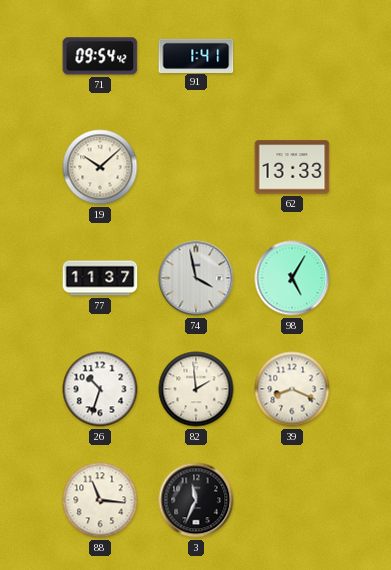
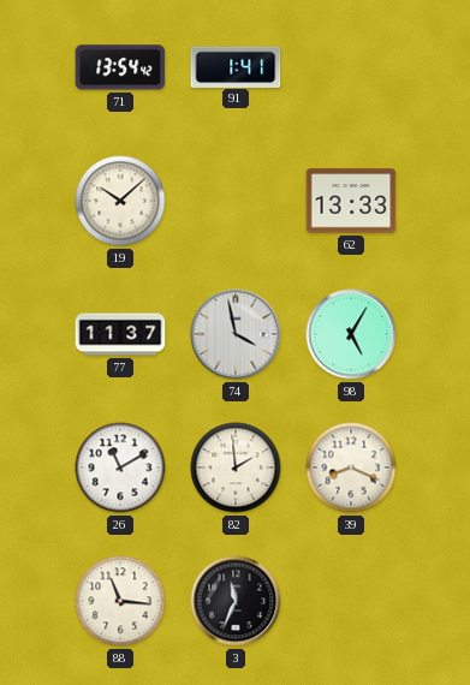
71: 09:54 -> 13:54
26: 10:33 -> 11:10
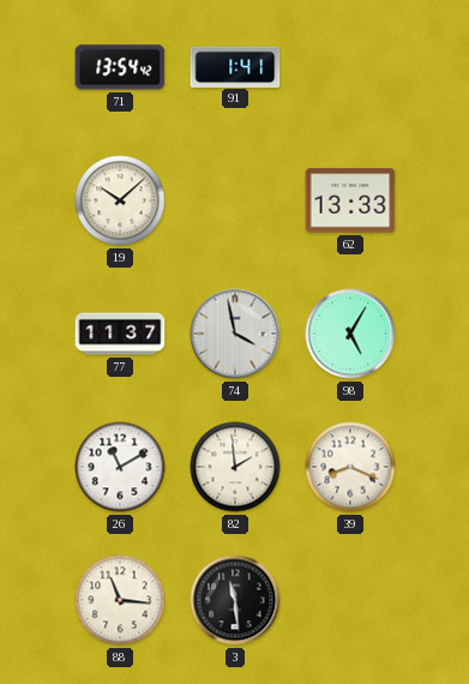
3: 11:34 -> 11:29
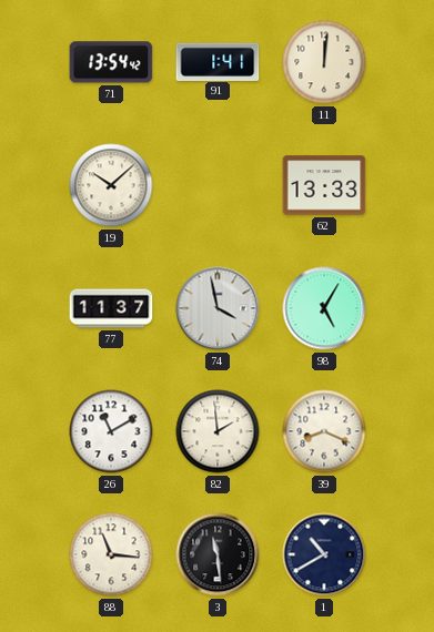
11: none -> 12:01
1: none -> 10:40
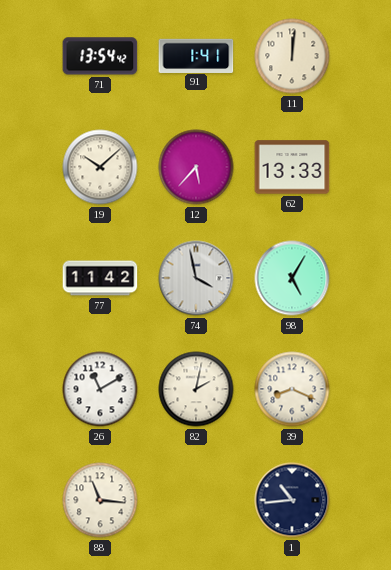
12: none -> 5:37
77: 11:37 -> 11:42
82: 1:59 -> 2:02
3: 11:29 -> none
1: 10:40 -> 10:44
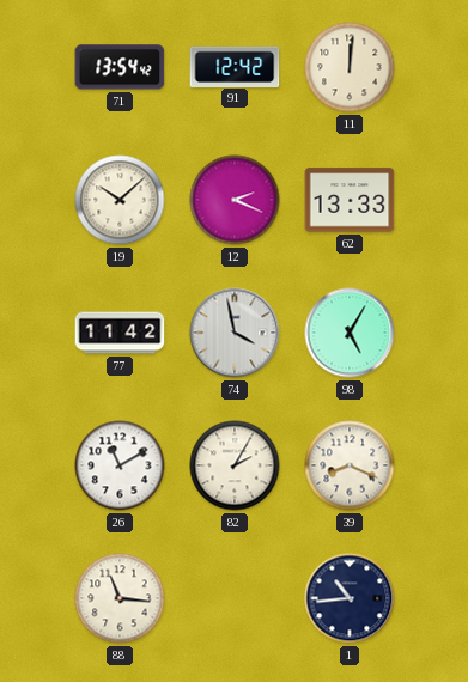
91: 1:41 -> 12:42
12: 5:37 -> 2:19
82: 2:02 -> 2:05
